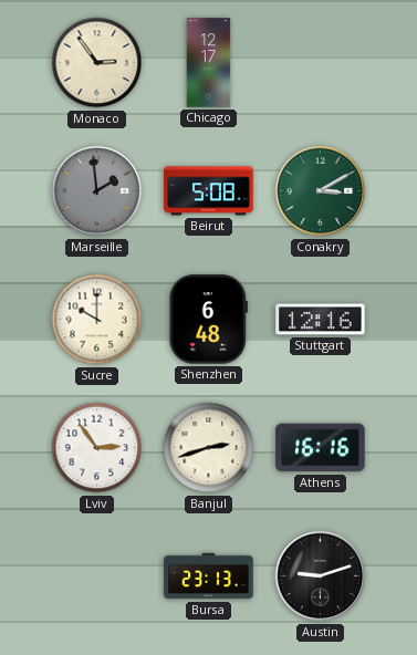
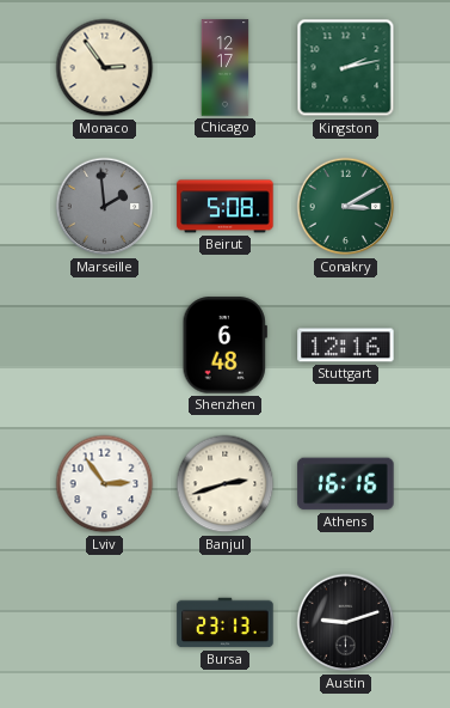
Kingston: none -> 2:13
Sucre: 10:00 -> none
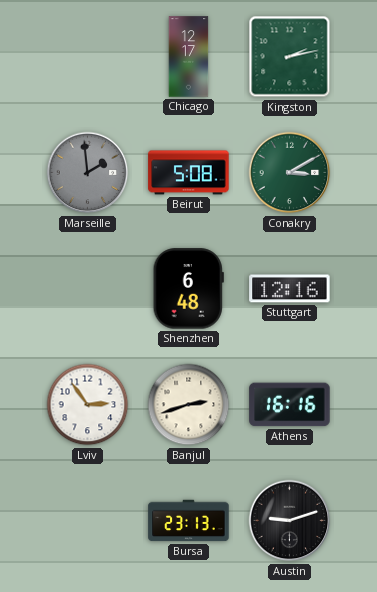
Monaco: 2:54 -> none
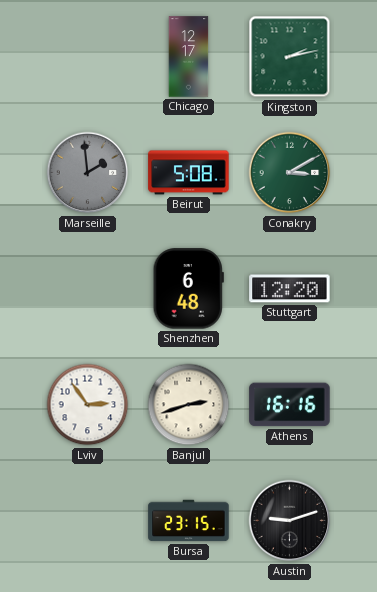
Stuttgart: 12:16 -> 12:20
Bursa: 23:13 -> 23:15
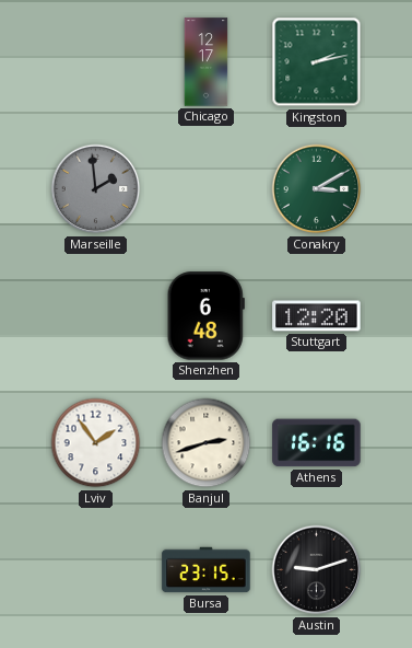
Beirut: 5:08 -> none
Lviv: 2:54 -> 1:54
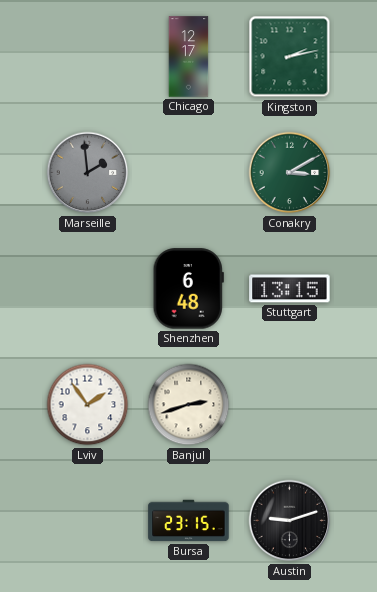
Stuttgart: 12:20 -> 13:15
Athens: 16:16 -> none
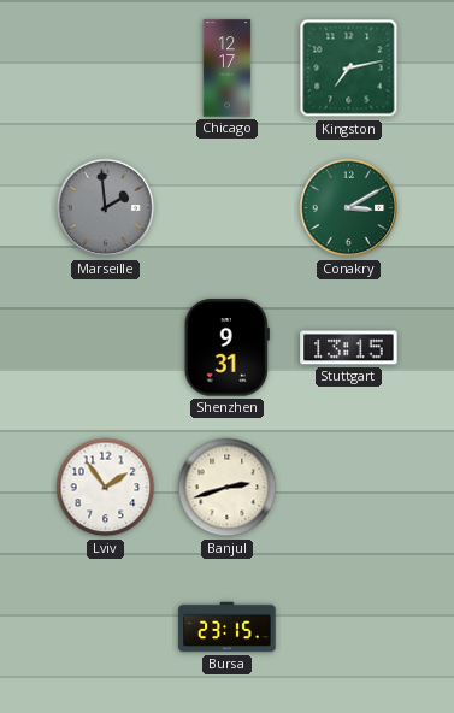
Kingston: 2:13 -> 7:13
Shenzhen: 6:48 -> 9:31
Austin: 9:12 -> none
